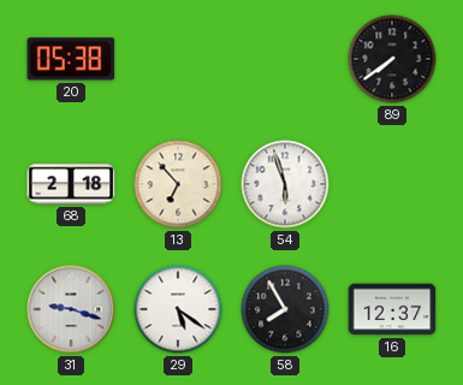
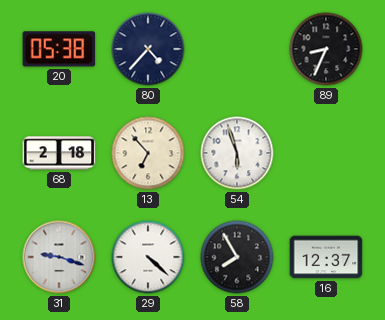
80: none -> 4:37
89: 7:39 -> 8:34
29: 5:21 -> 4:22
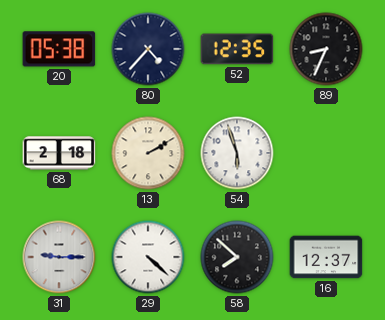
52: none -> 12:35
13: 6:53 -> 2:10
31: 9:18 -> 9:15
58: 7:55 -> 7:52
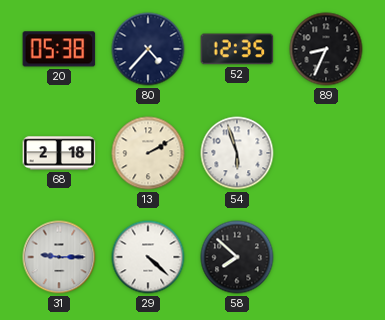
16: 12:37 -> none
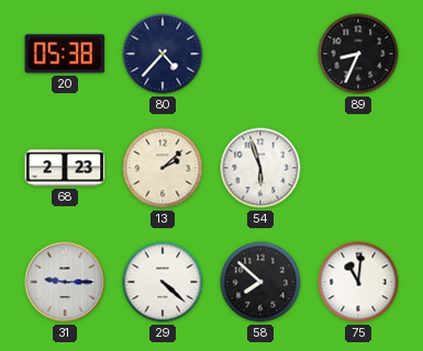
52: 12:35 -> none
68: 2:18 -> 2:23
13: 2:10 -> 2:08
75: none -> 11:01
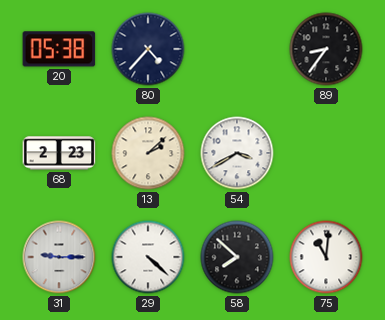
89: 8:34 -> 8:36
54: 5:57 -> 3:40
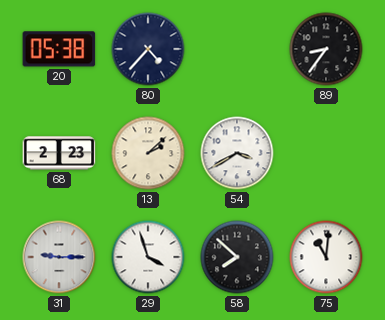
29: 4:22 -> 3:57
